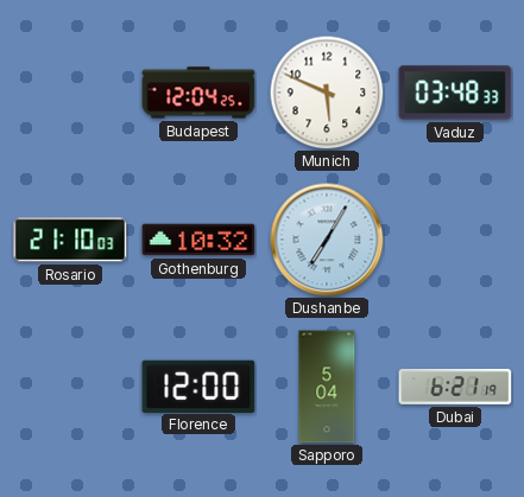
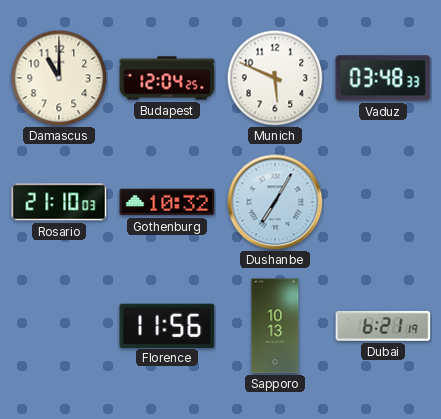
Damascus: none -> 11:00
Florence: 12:00 -> 11:56
Sapporo: 5:04 -> 10:13
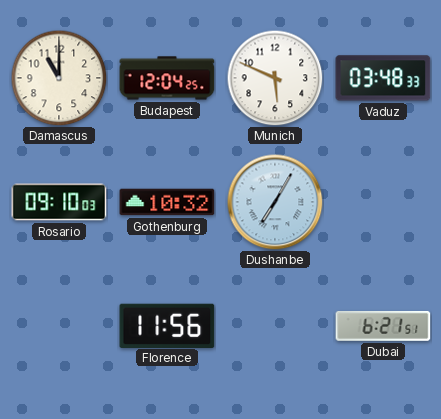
Rosario: 21:10 -> 09:10
Sapporo: 10:13 -> none
Dubai: 6:21:19 -> 6:21:51
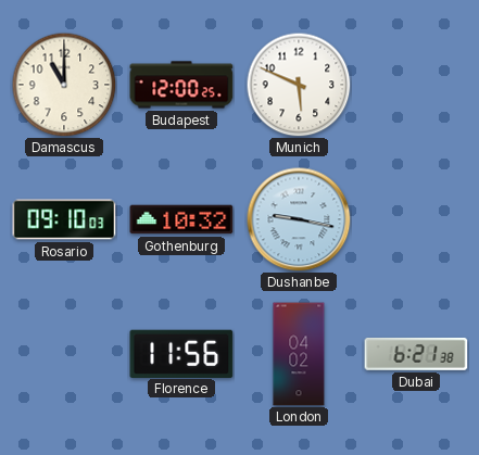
Budapest: 12:04 -> 12:00
Vaduz: 03:48 -> none
Dushanbe: 7:05 -> 9:17
London: none -> 04:02
Dubai: 6:21:51 -> 6:21:38
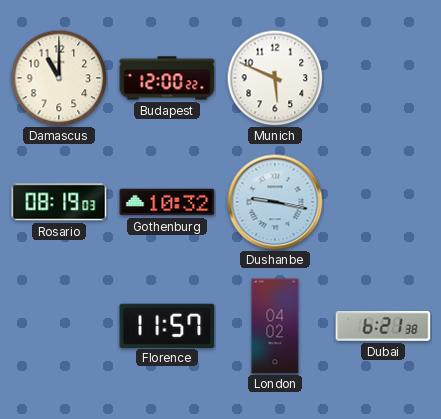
Budapest: 12:00:25 -> 12:00:22
Rosario: 09:10 -> 08:19
Florence: 11:56 -> 11:57
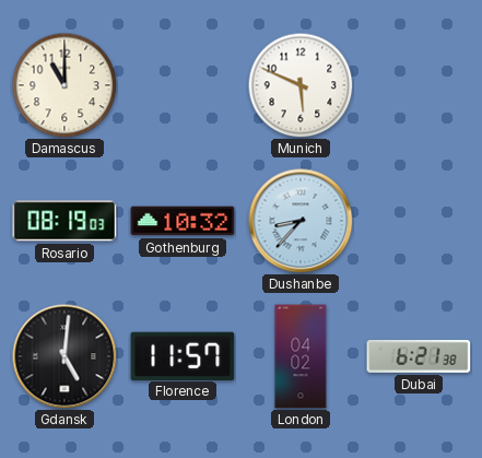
Budapest: 12:00 -> none
Dushanbe: 9:17 -> 8:37
Gdansk: none -> 5:01
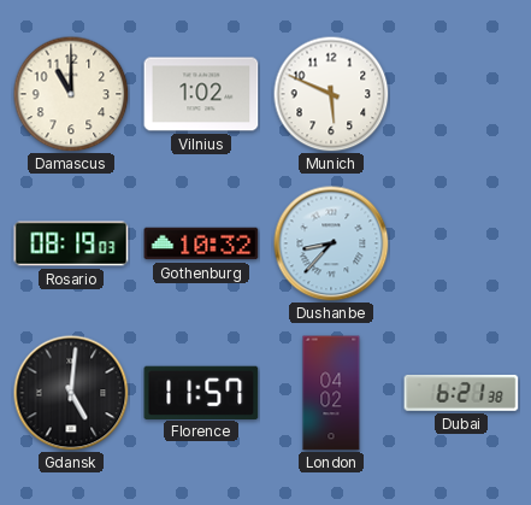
Vilnius: none -> 1:02
